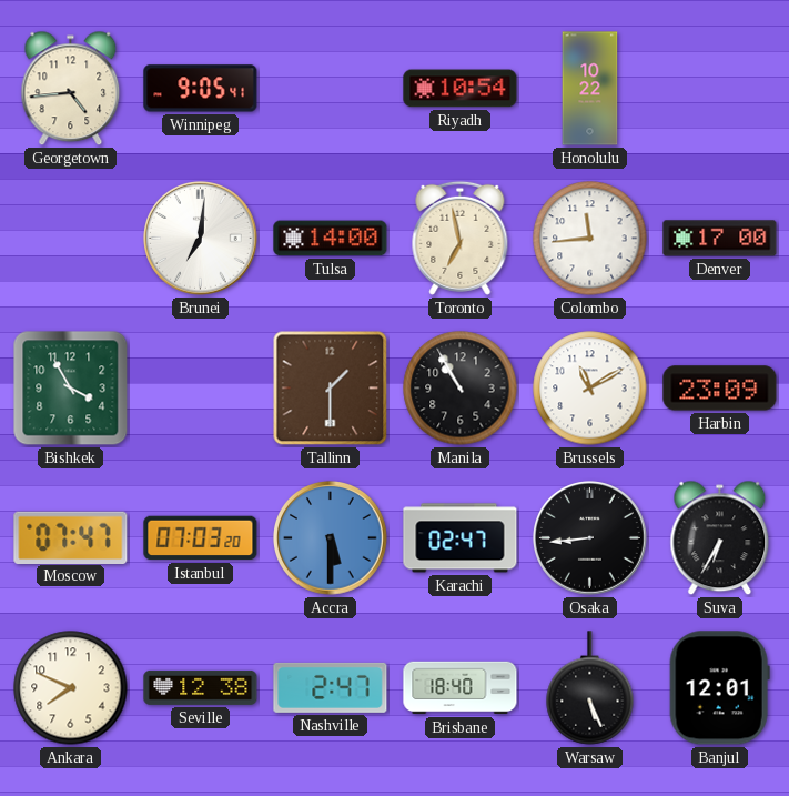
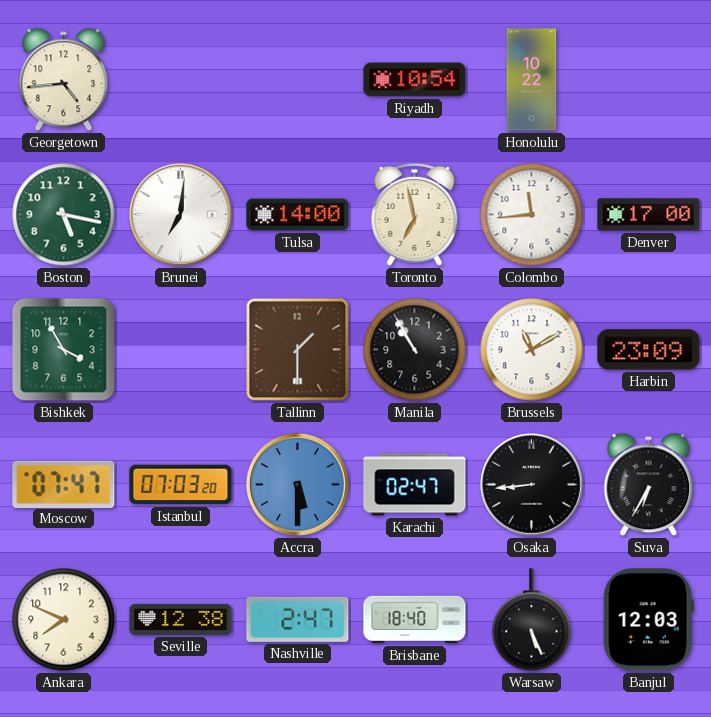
Winnipeg: 9:05 -> none
Boston: none -> 5:17
Banjul: 12:01 -> 12:03
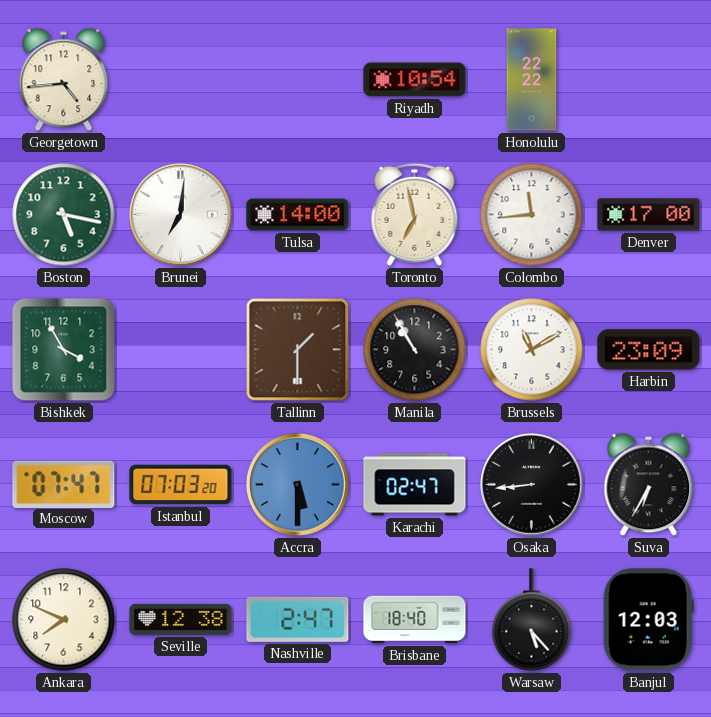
Honolulu: 10:22 -> 22:22
Warsaw: 5:26 -> 5:23
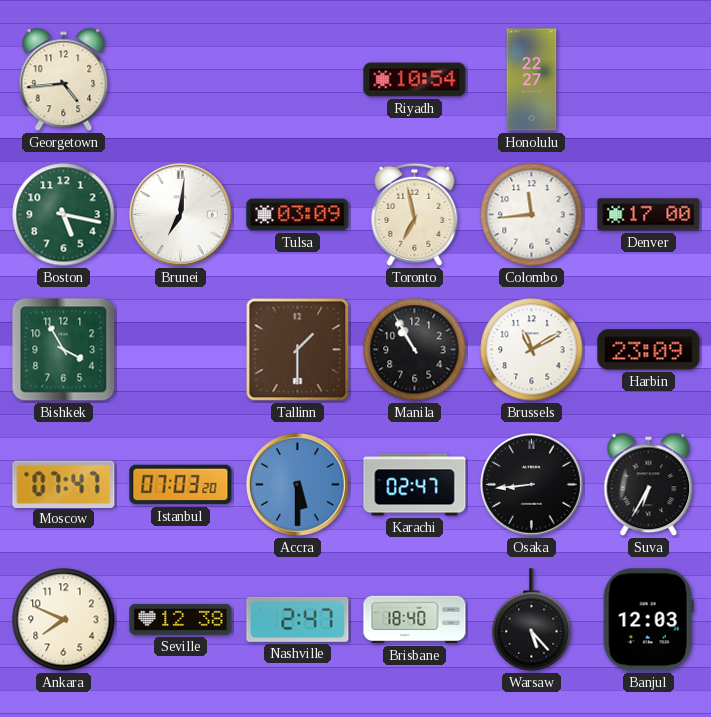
Honolulu: 22:22 -> 22:27
Tulsa: 14:00 -> 03:09
